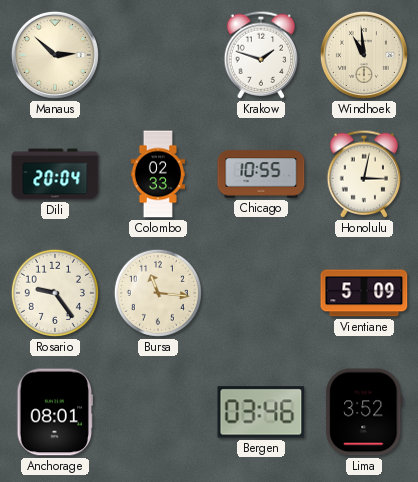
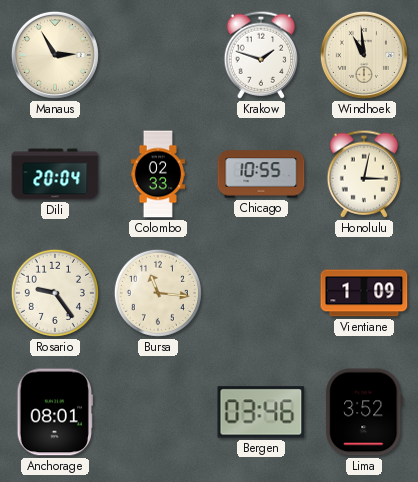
Manaus: 2:52 -> 2:55
Vientiane: 5:09 -> 1:09
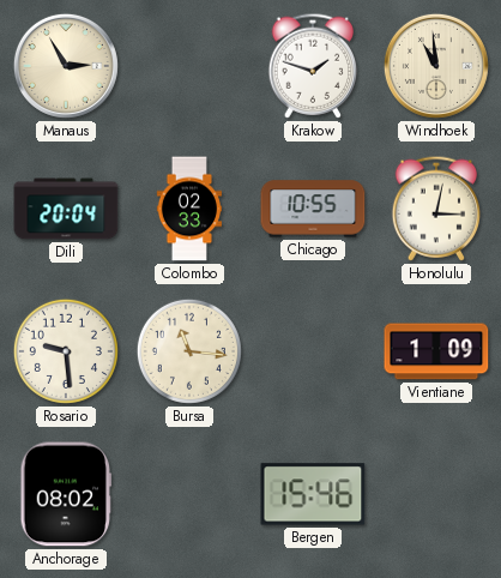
Rosario: 9:24 -> 9:29
Anchorage: 08:01 -> 08:02
Bergen: 03:46 -> 15:46
Lima: 3:52 -> none
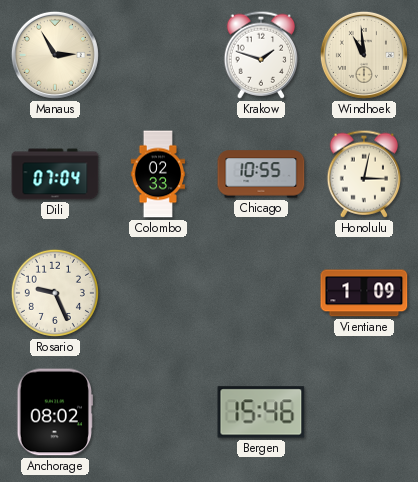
Dili: 20:04 -> 07:04
Rosario: 9:29 -> 9:26
Bursa: 11:16 -> none
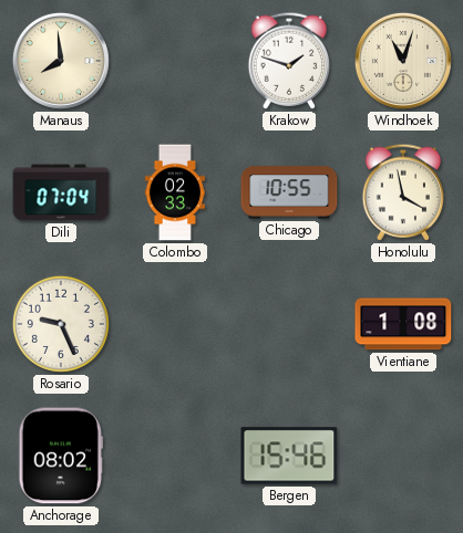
Manaus: 2:55 -> 7:59
Windhoek: 10:59 -> 11:03
Honolulu: 3:02 -> 3:58
Vientiane: 1:09 -> 1:08
